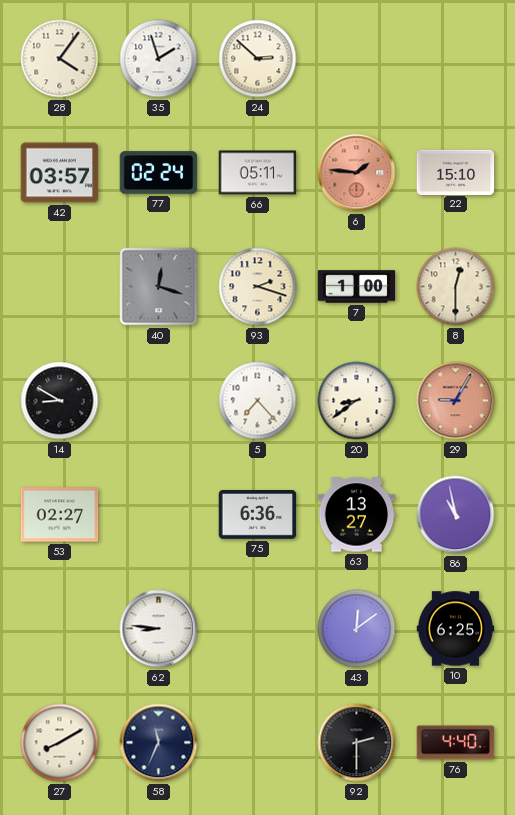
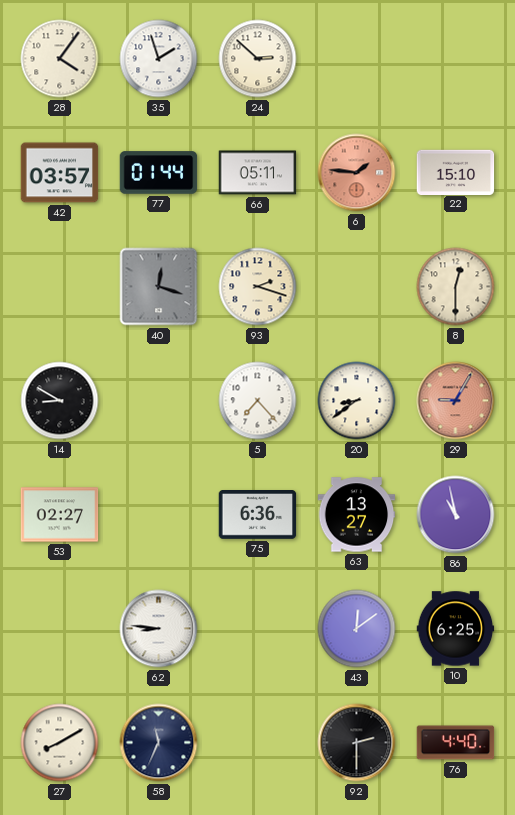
77: 02:24 -> 01:44
7: 1:00 -> none
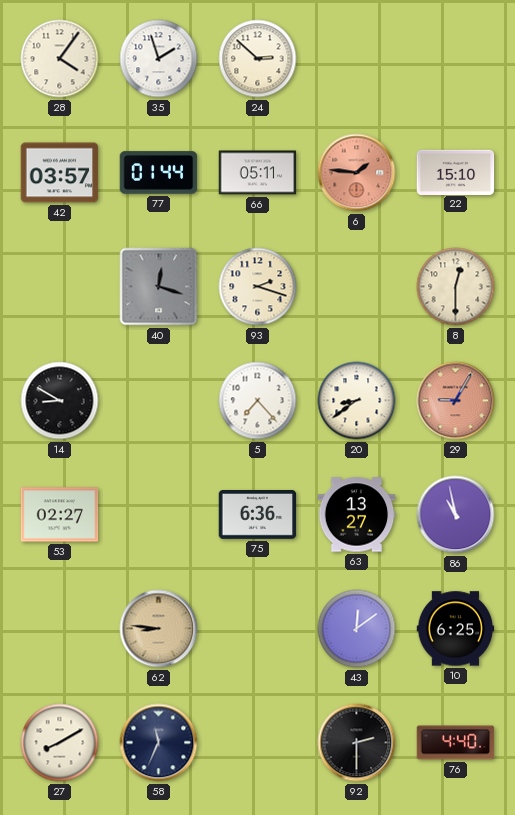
62 dial: white -> champagne
